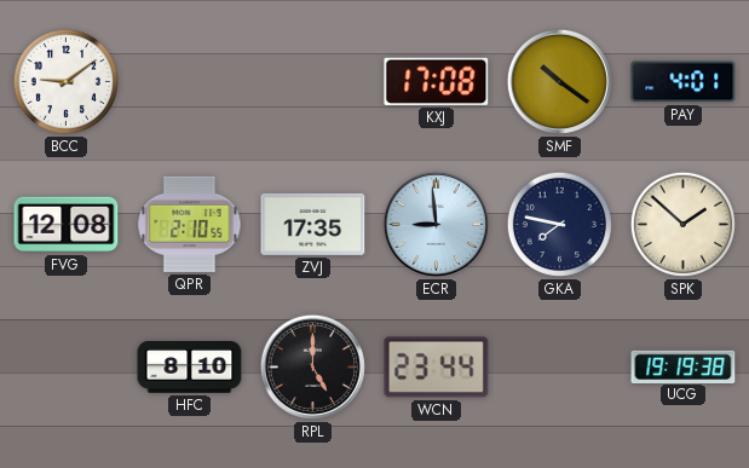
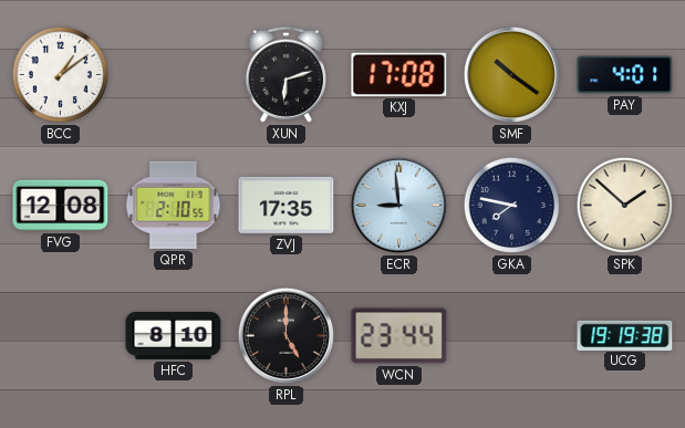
BCC: 9:09 -> 1:09
XUN: none -> 6:12
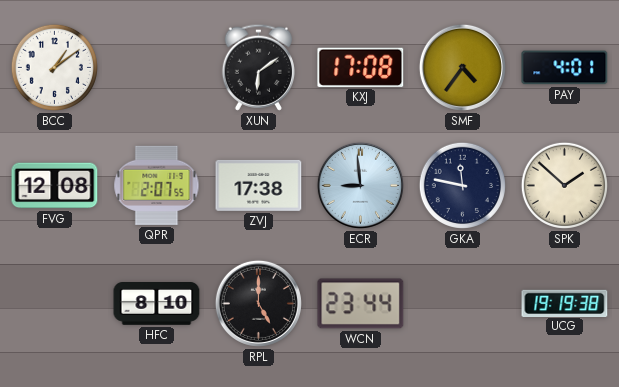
XUN: 6:12 -> 6:09
SMF: 10:21 -> 4:36
QPR: 2:10 -> 2:07
ZVJ: 17:35 -> 17:38
GKA: 7:47 -> 11:47
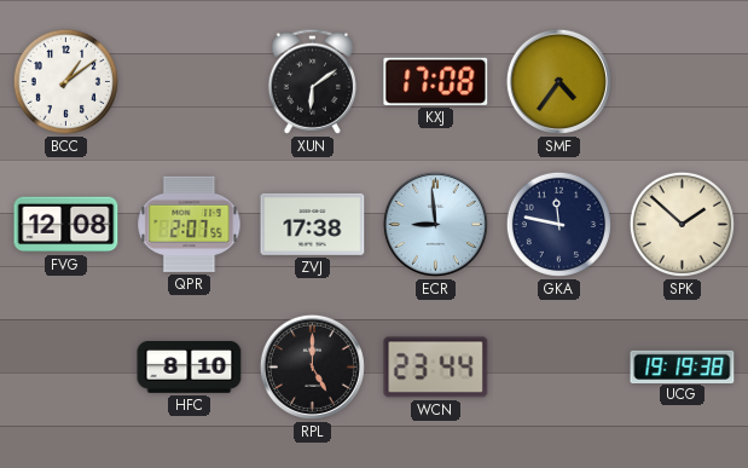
PAY: 4:01 -> none
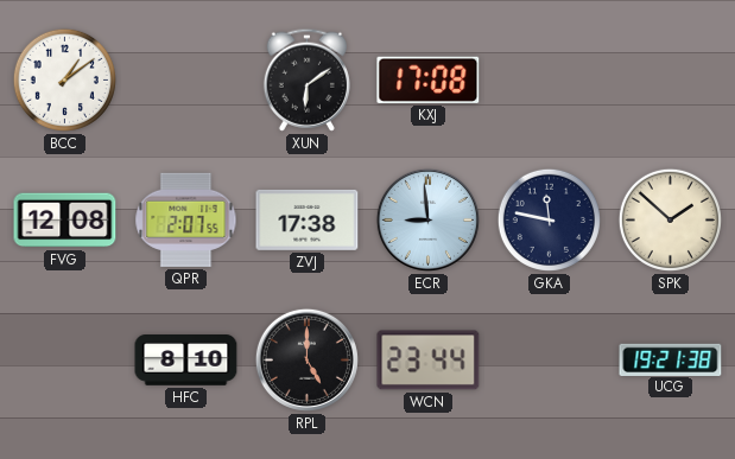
SMF: 4:36 -> none
UCG: 19:19 -> 19:21
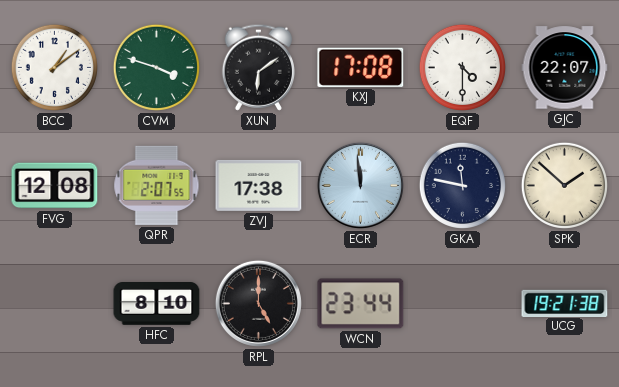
CVM: none -> 3:48
EQF: none -> 4:30
GJC: none -> 22:07
ECR: 8:59 -> 11:59
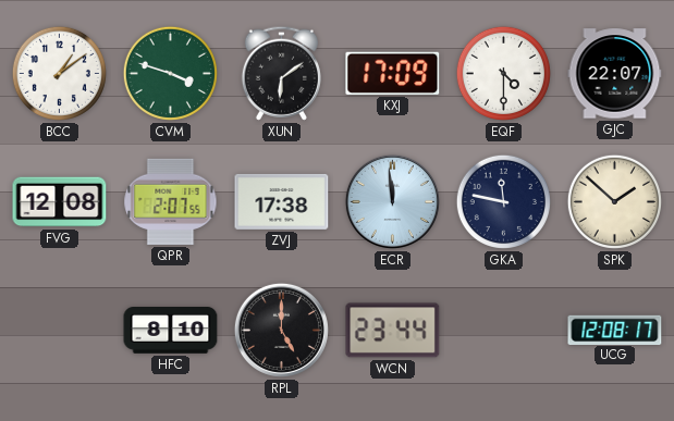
KXJ: 17:08 -> 17:09
UCG: 19:21 -> 12:08
